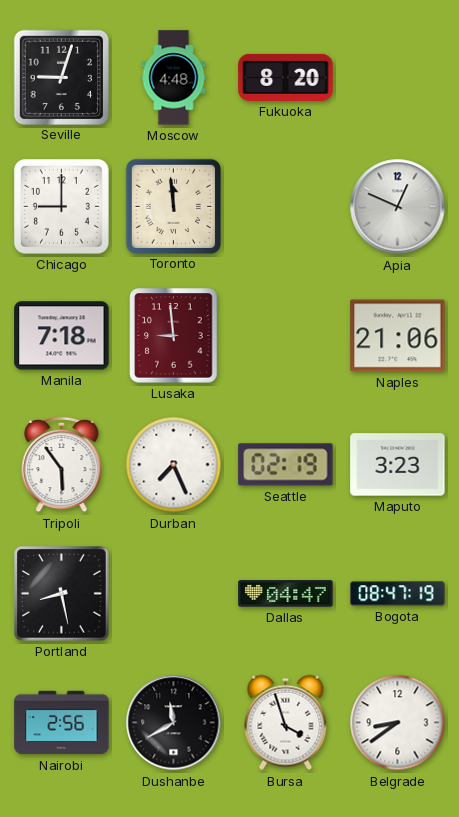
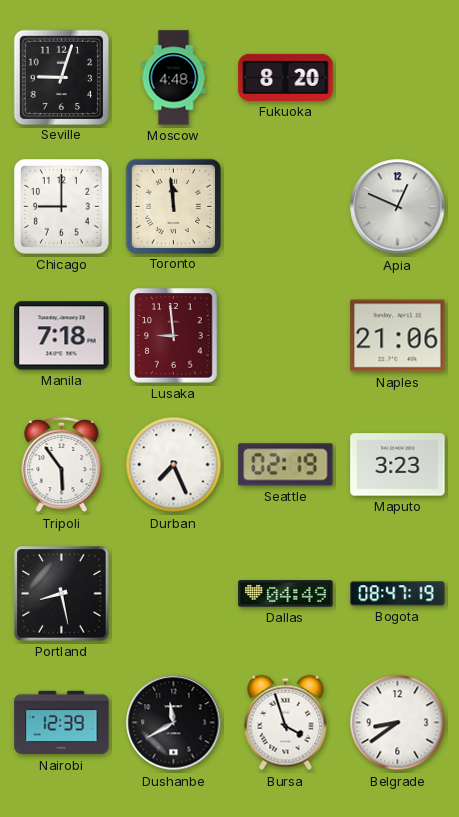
Dallas: 04:47 -> 04:49
Nairobi: 2:56 -> 12:39
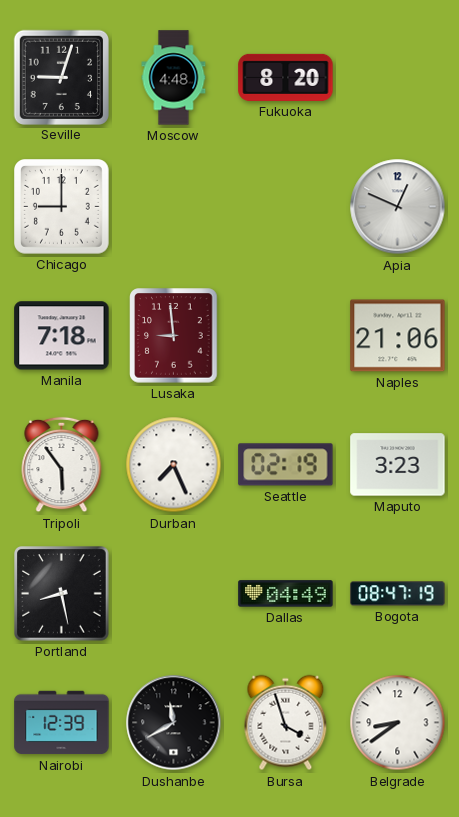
Toronto: 11:59 -> none
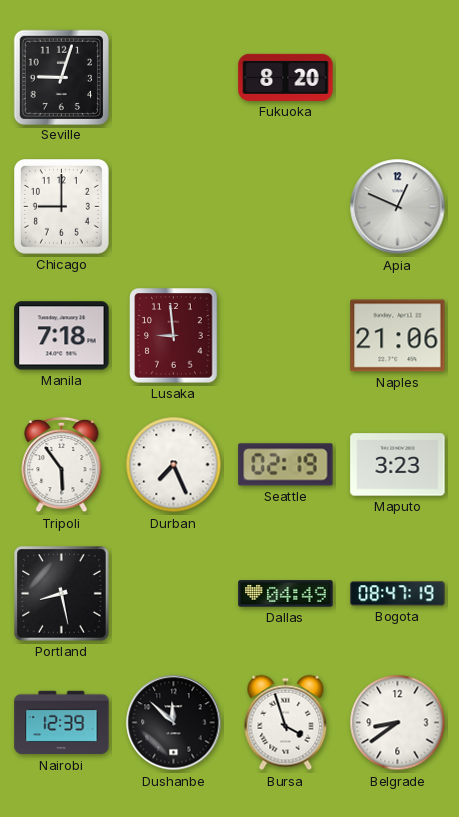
Moscow: 4:48 -> none
Dushanbe: 11:40 -> 11:52
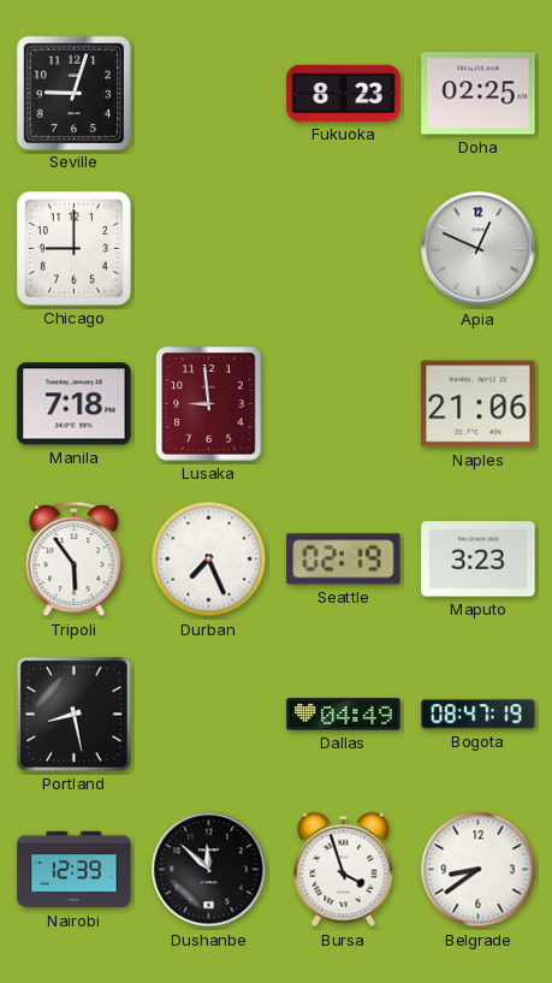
Fukuoka: 8:20 -> 8:23
Doha: none -> 02:25
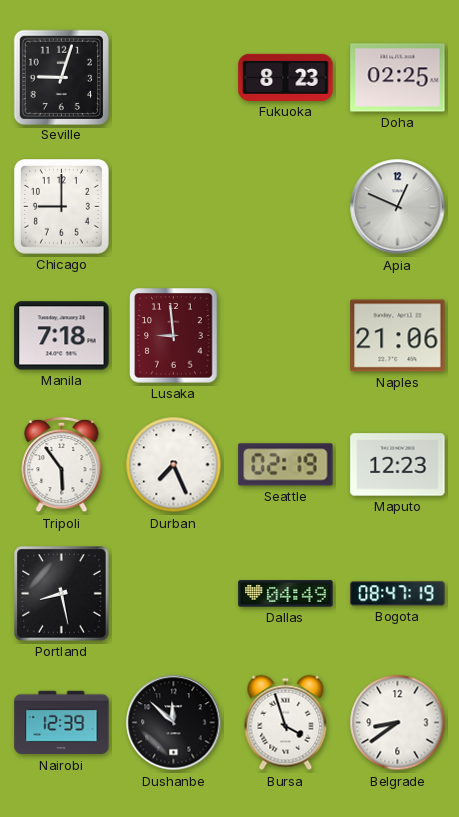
Maputo: 3:23 -> 12:23
